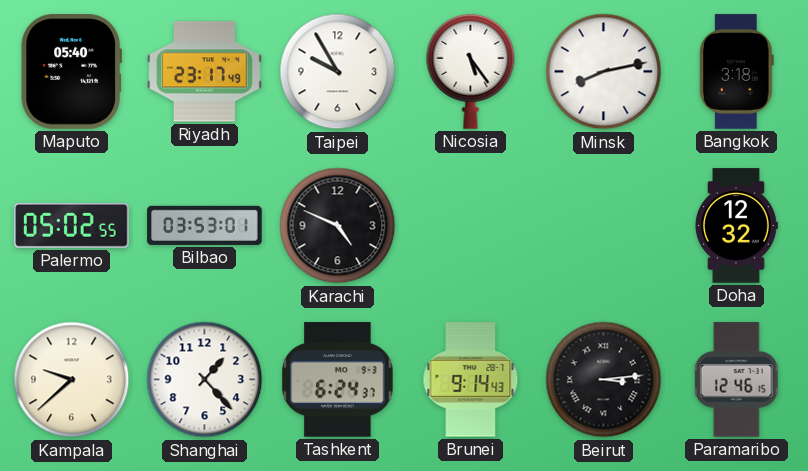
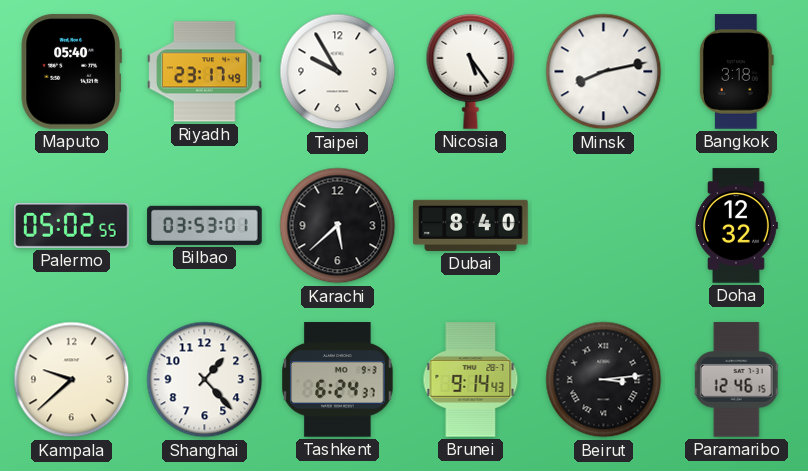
Karachi: 4:49 -> 5:38
Dubai: none -> 8:40
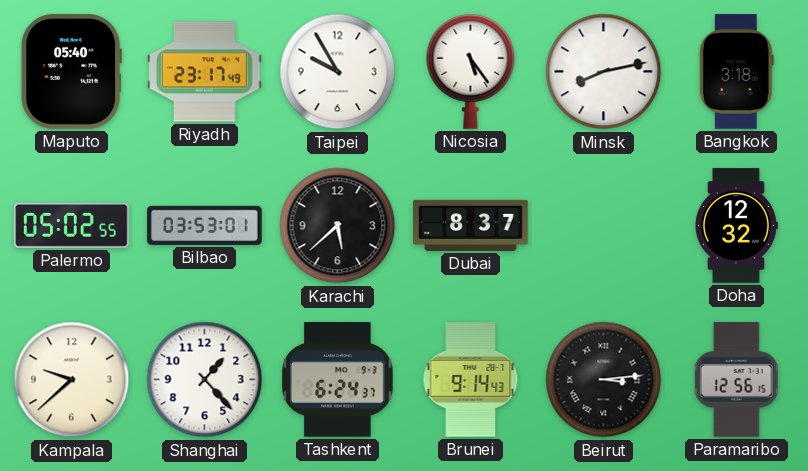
Dubai: 8:40 -> 8:37
Paramaribo: 12:46 -> 12:56
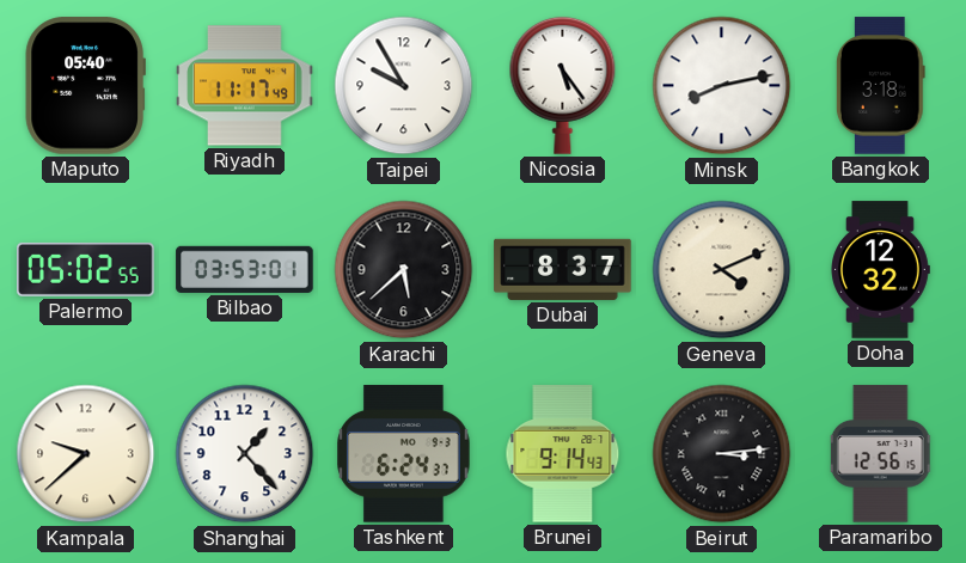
Riyadh: 23:17 -> 11:17
Geneva: none -> 4:11
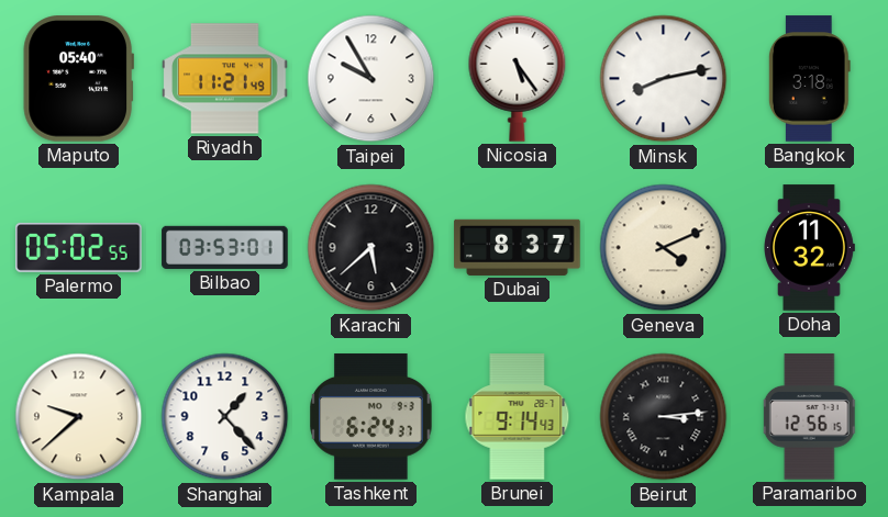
Riyadh: 11:17 -> 11:21
Doha: 12:32 -> 11:32
